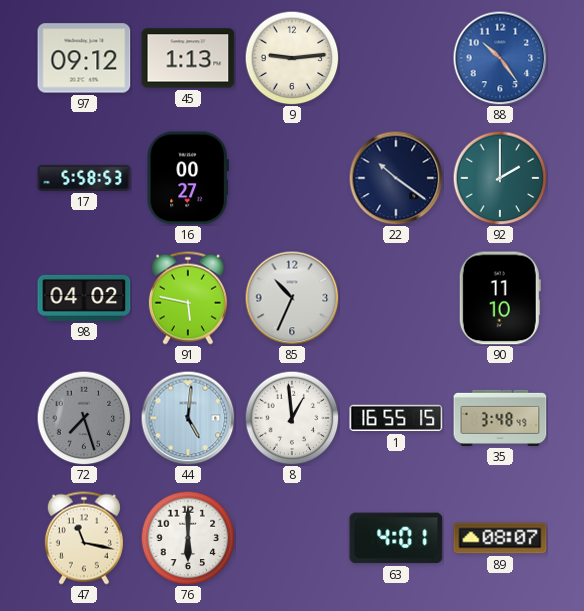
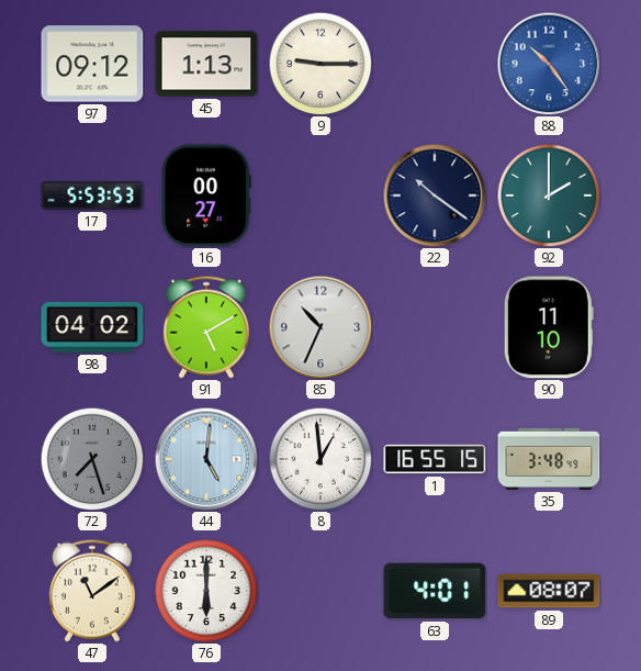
9: 9:14 -> 9:15
17: 5:58 -> 5:53
91: 5:47 -> 5:10
47: 11:17 -> 11:09
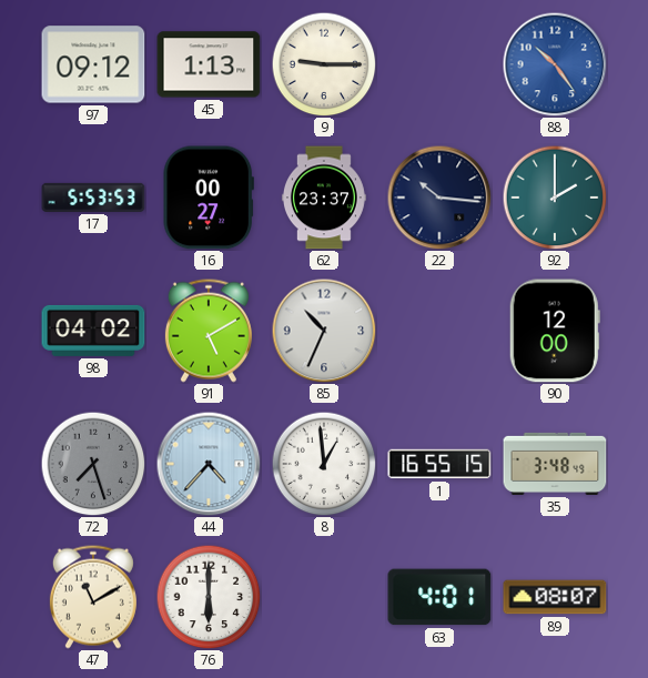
62: none -> 23:37
22: 10:21 -> 10:16
90: 11:10 -> 12:00
44: 5:01 -> 4:37
47: 11:09 -> 11:10
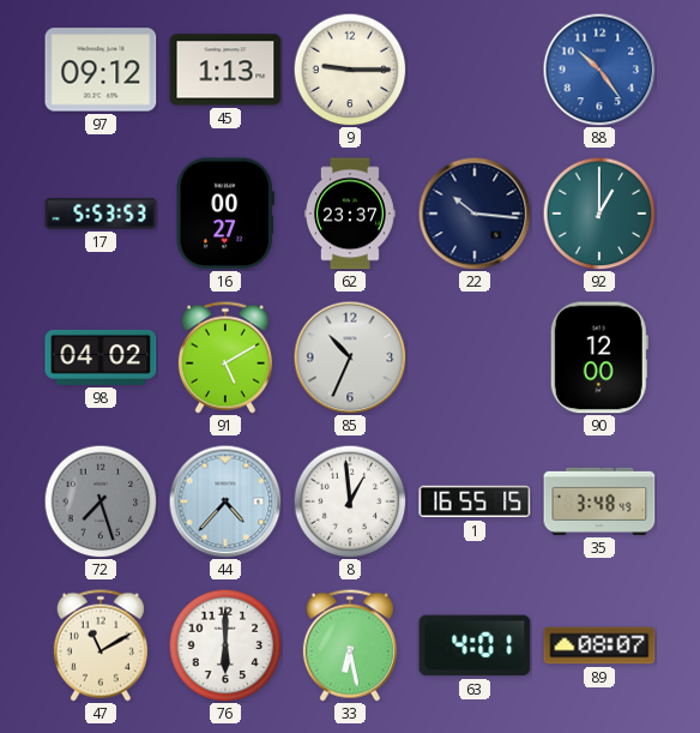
92: 2:00 -> 1:00
33: none -> 6:28
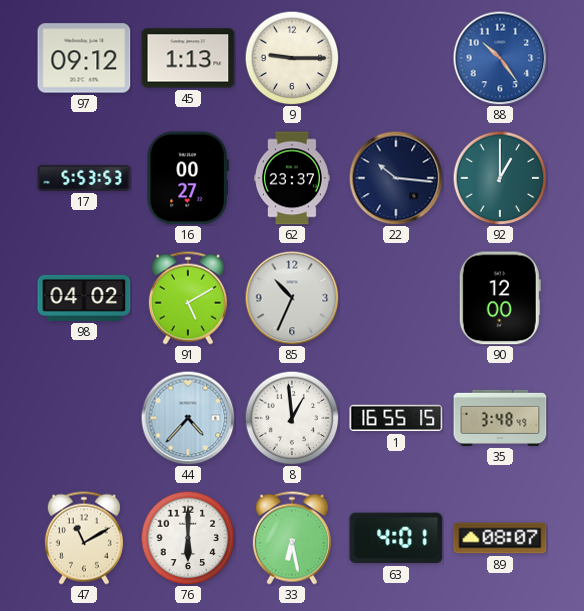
72: 7:27 -> none
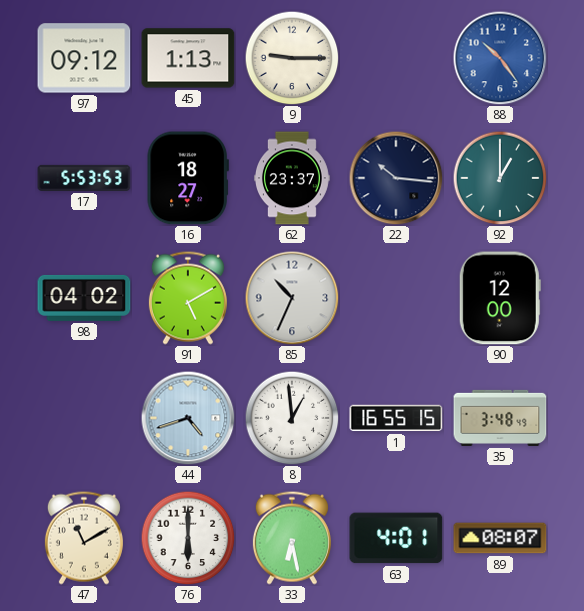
16: 00:27 -> 18:27
44: 4:37 -> 4:42
